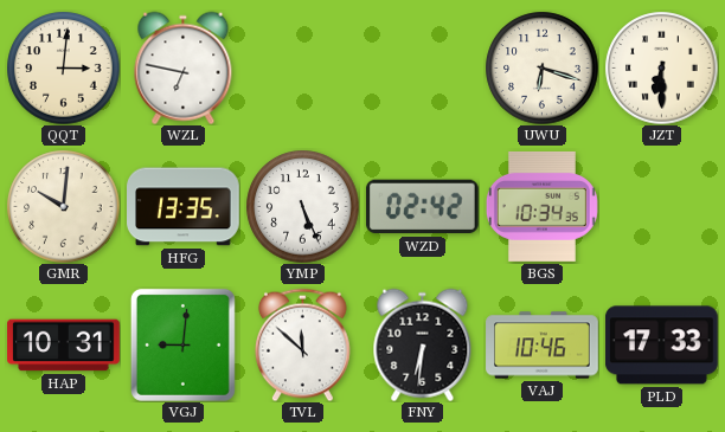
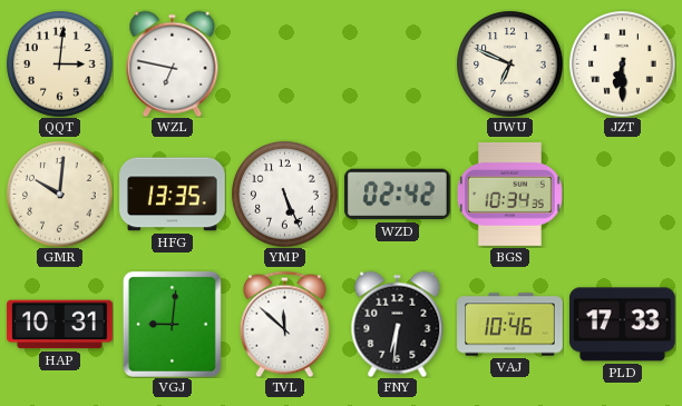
UWU: 6:18 -> 6:49
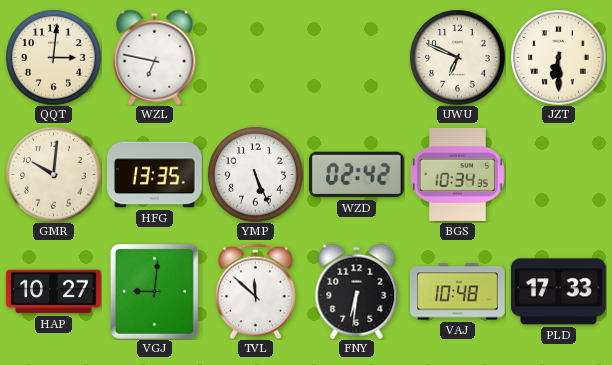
HAP: 10:31 -> 10:27
VAJ: 10:46 -> 10:48
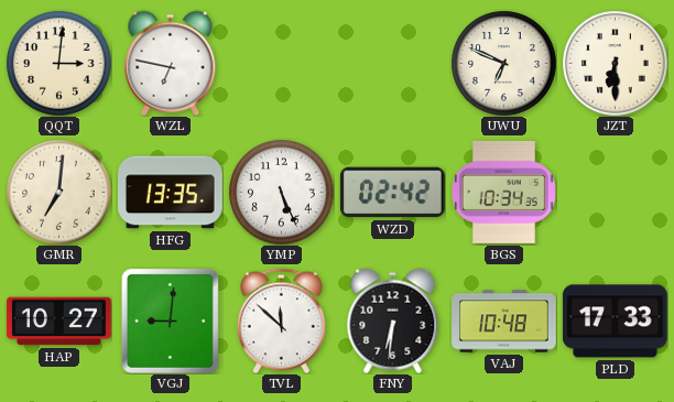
GMR: 10:01 -> 7:01
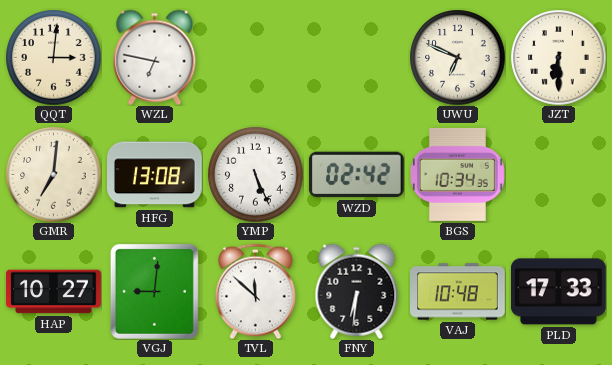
HFG: 13:35 -> 13:08
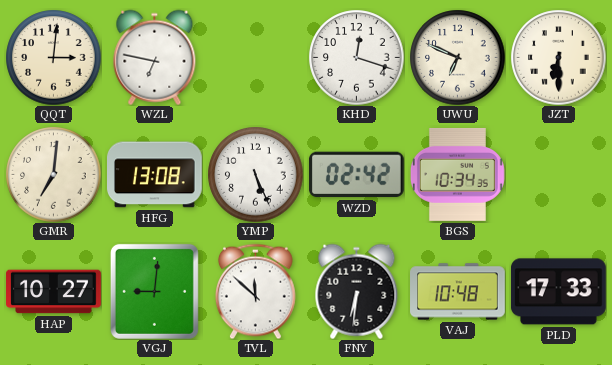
KHD: none -> 12:18
